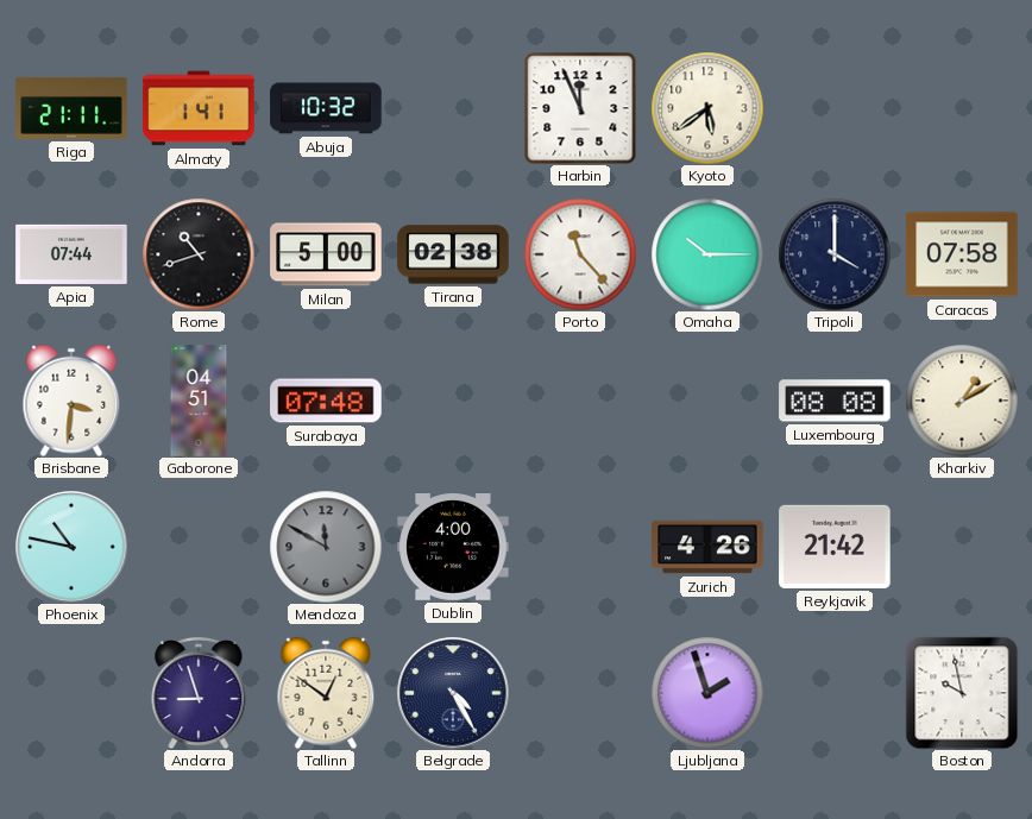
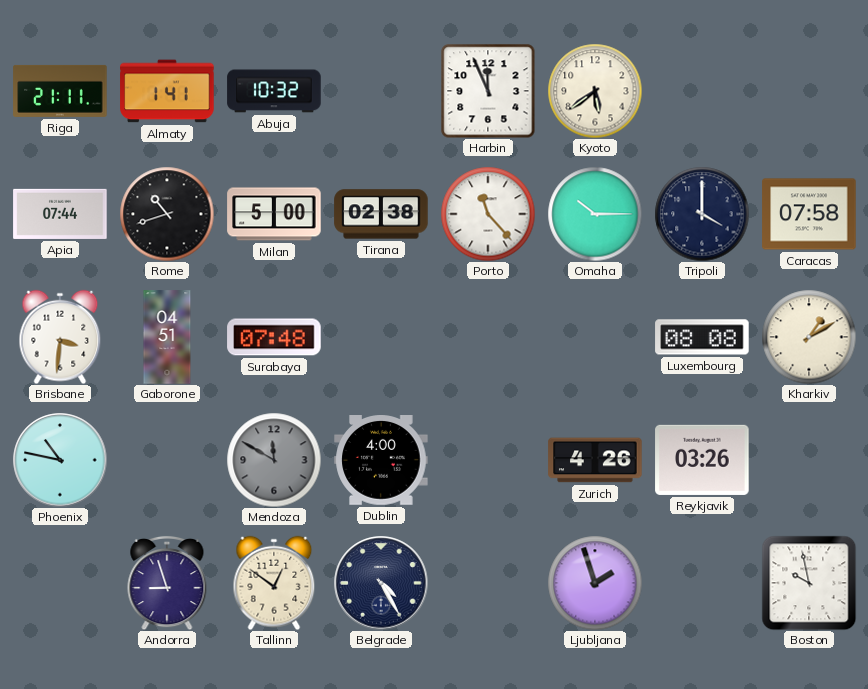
Reykjavik: 21:42 -> 03:26
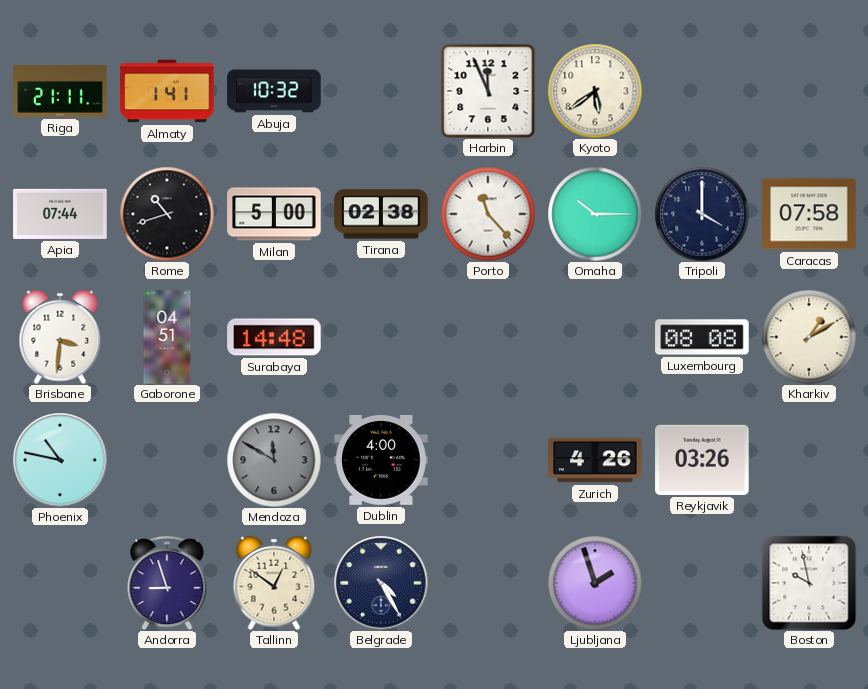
Surabaya: 07:48 -> 14:48
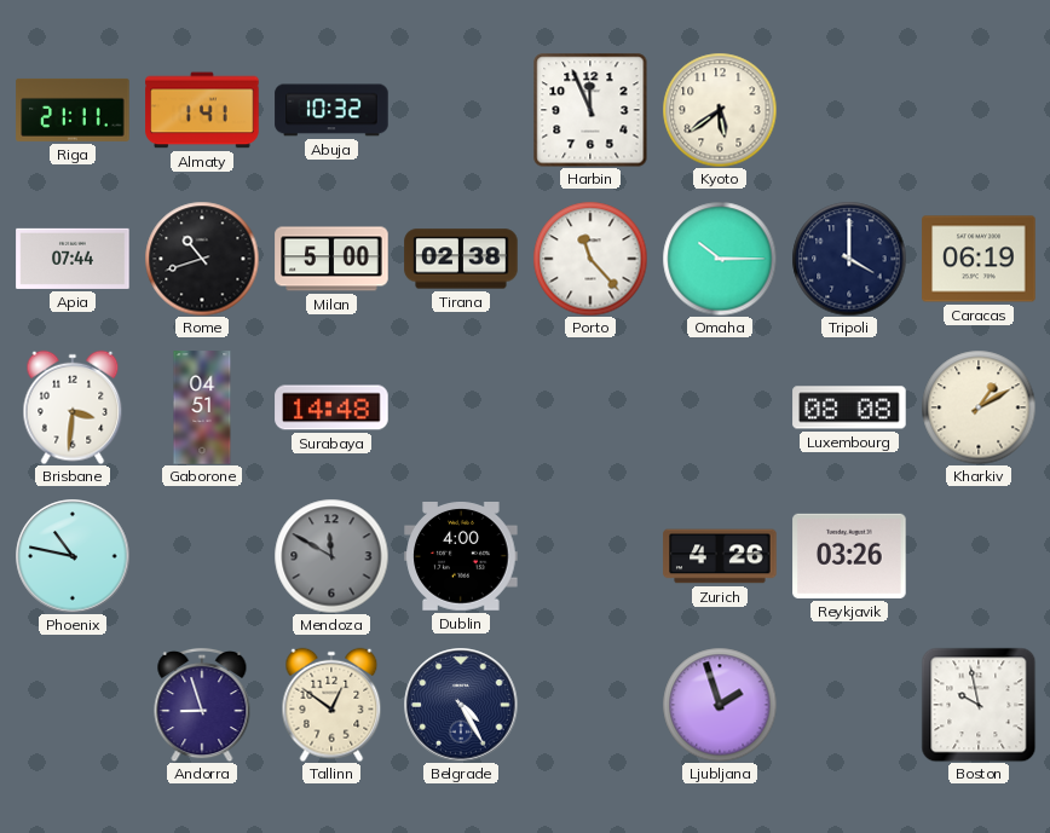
Caracas: 07:58 -> 06:19
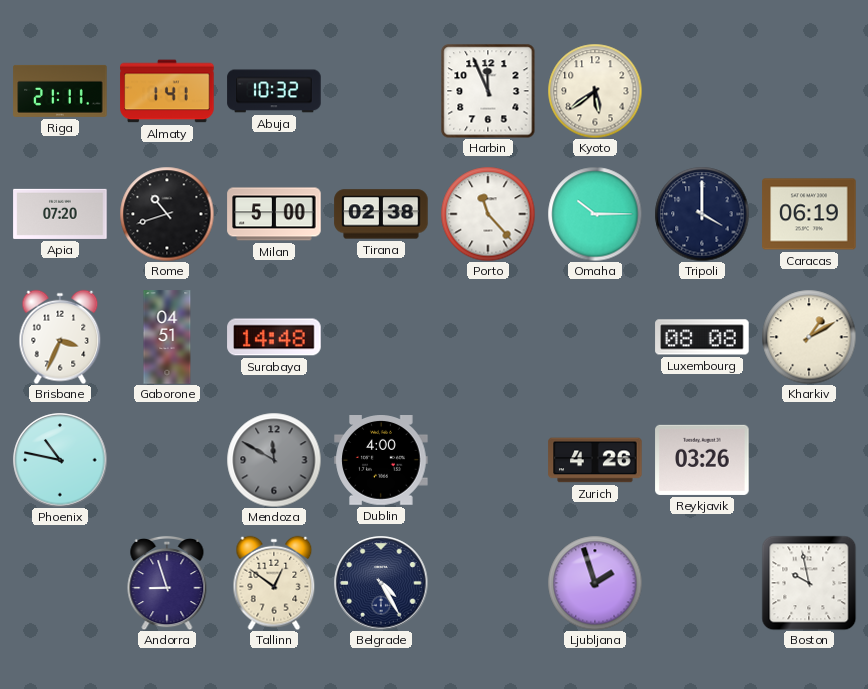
Apia: 07:44 -> 07:20
Brisbane: 3:31 -> 3:34
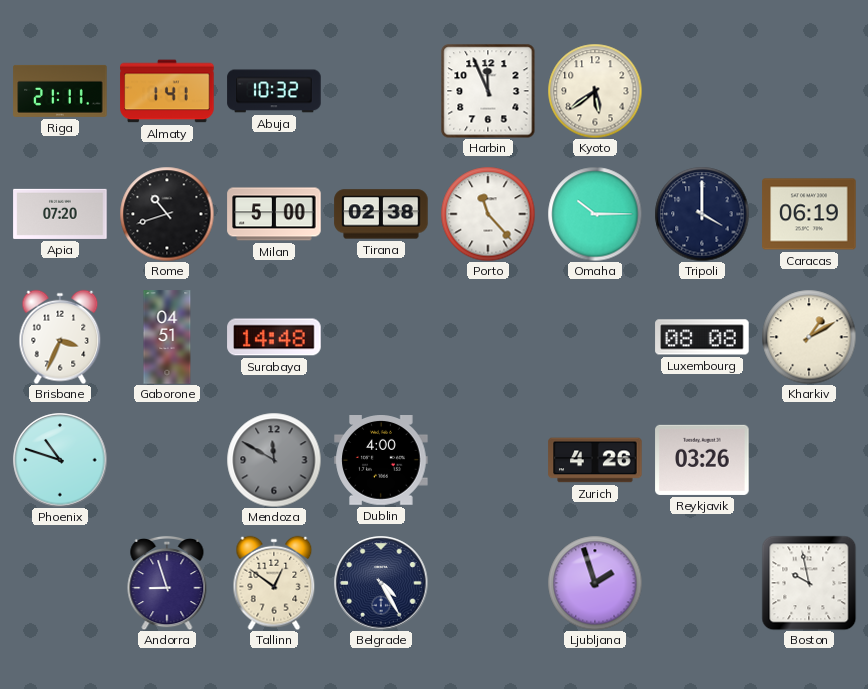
Phoenix: 10:47 -> 10:48
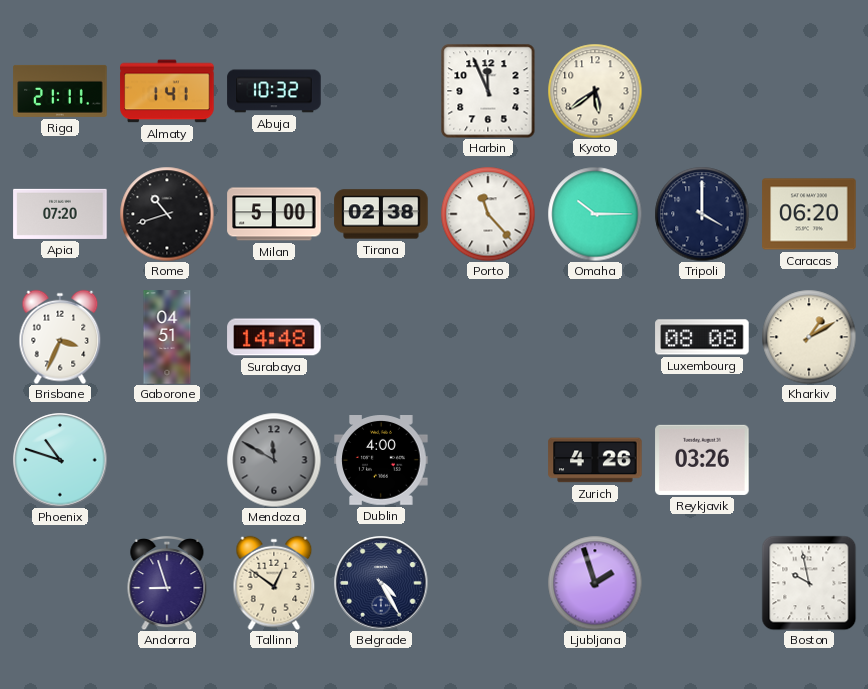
Caracas: 06:19 -> 06:20
